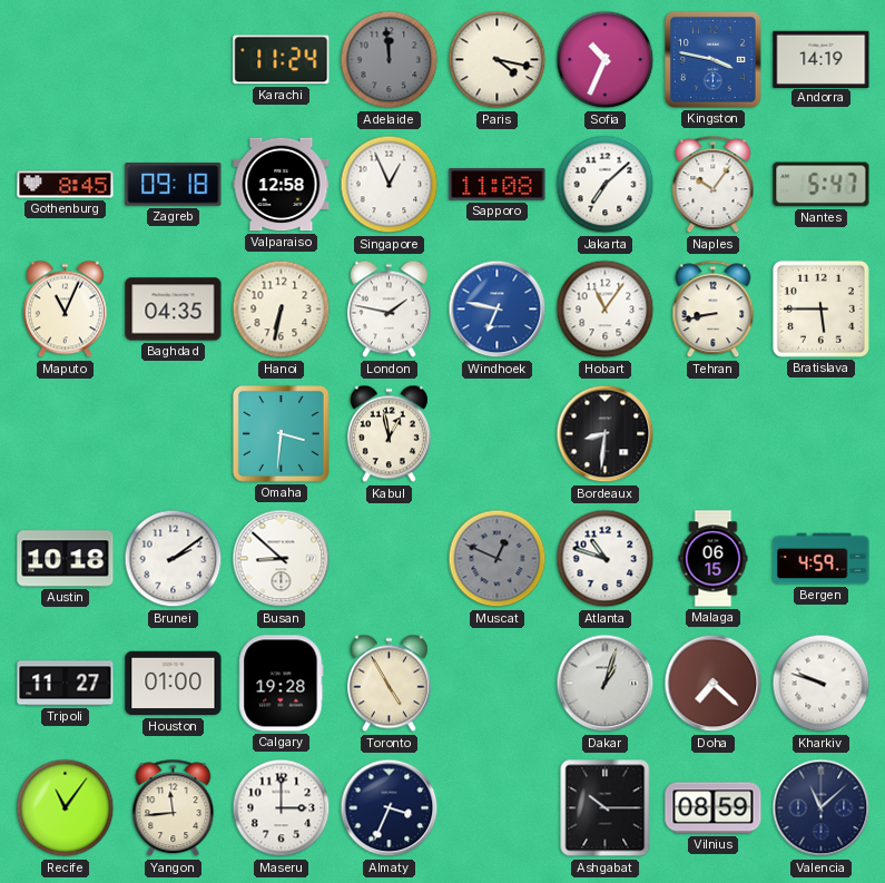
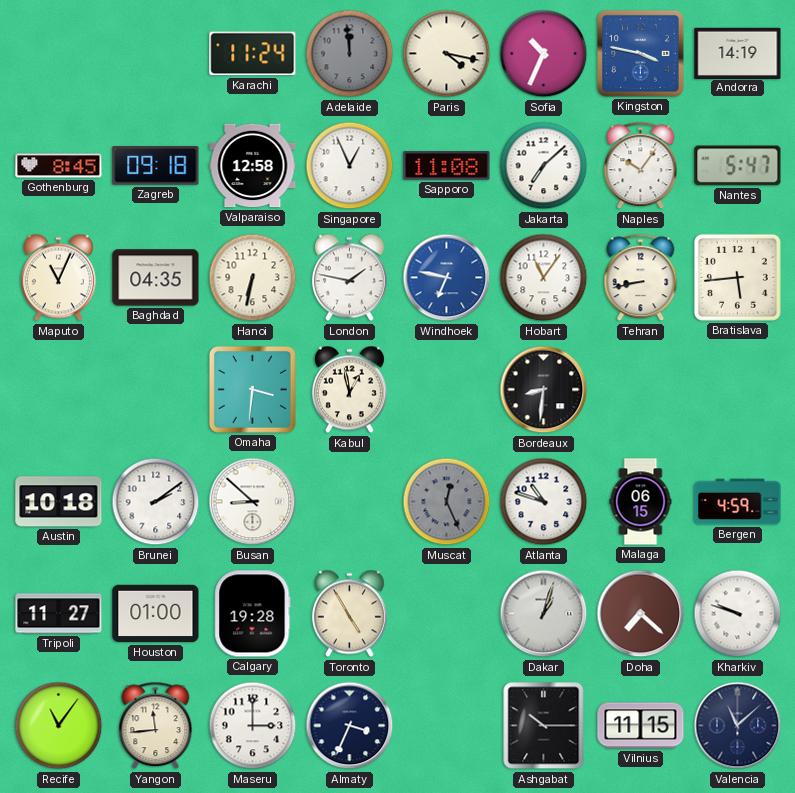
Bratislava: 5:45 -> 5:44
Muscat: 12:49 -> 12:26
Vilnius: 08:59 -> 11:15
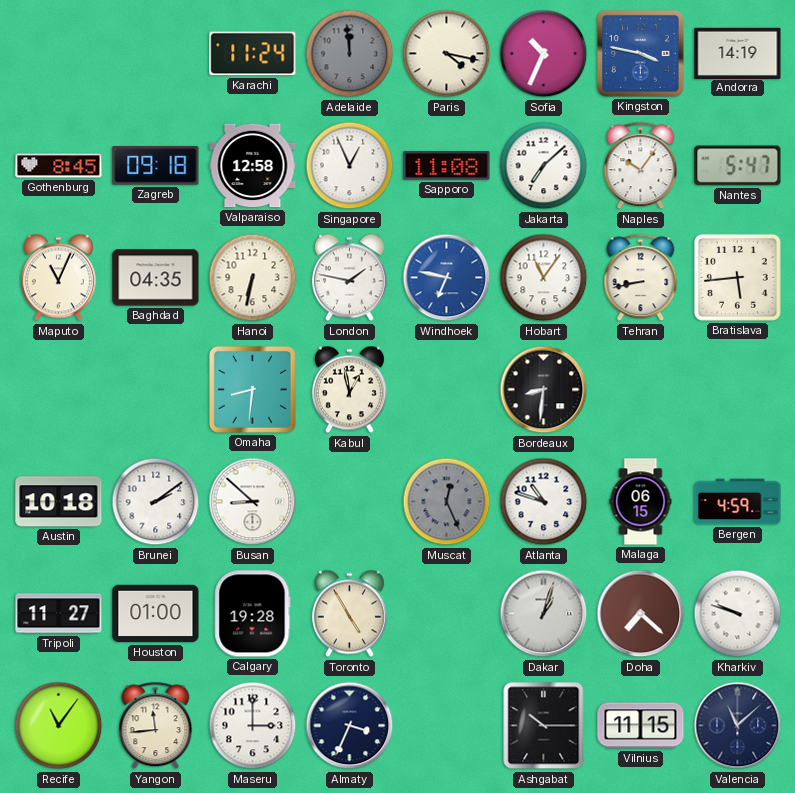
Omaha: 3:31 -> 8:31
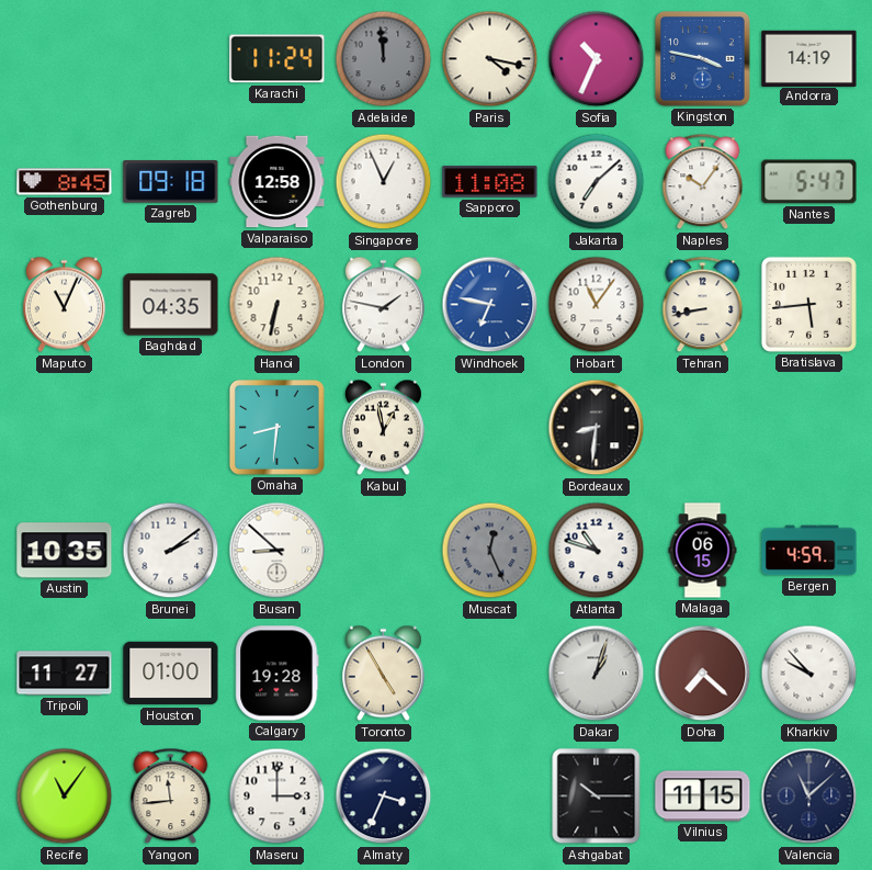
Austin: 10:18 -> 10:35
Kharkiv: 9:48 -> 9:53
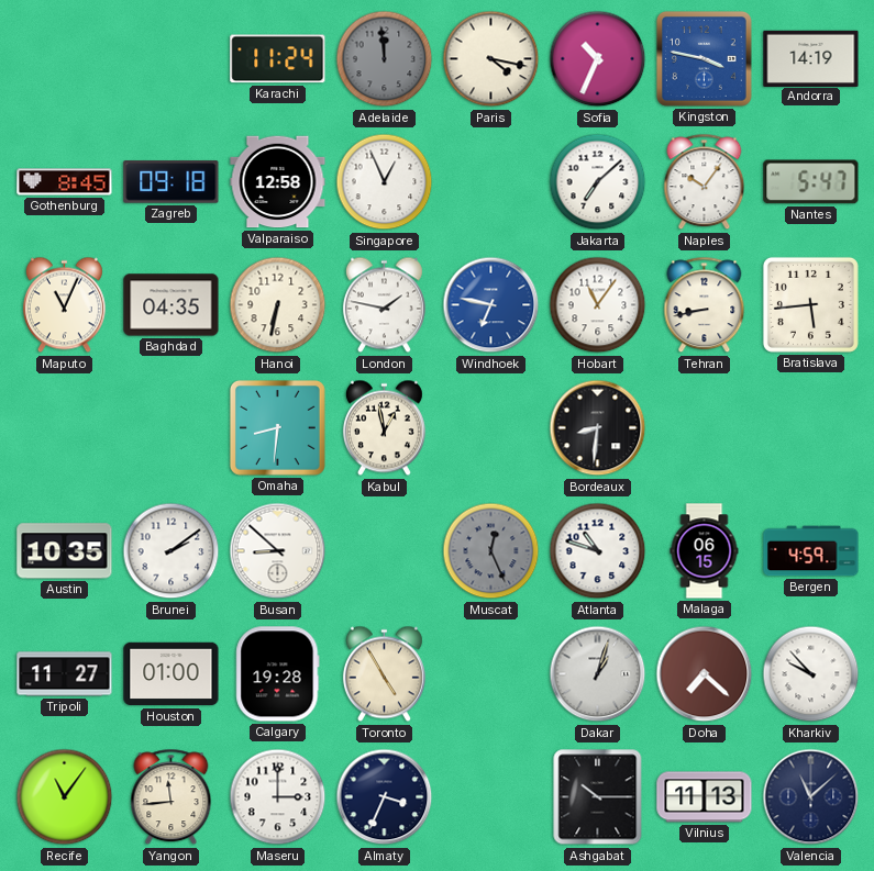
Sapporo: 11:08 -> none
Vilnius: 11:15 -> 11:13
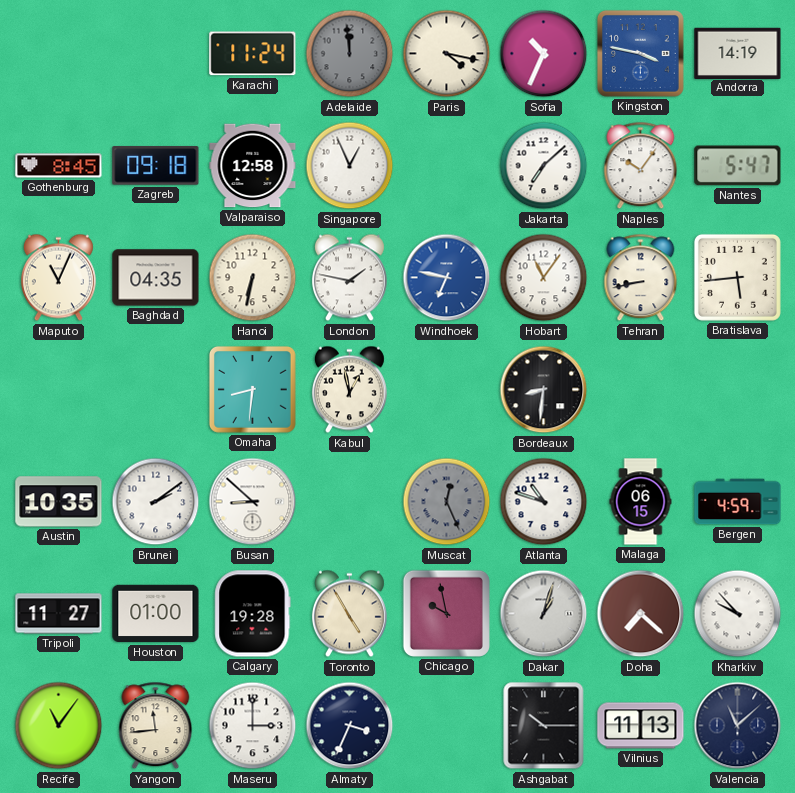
Chicago: none -> 9:58
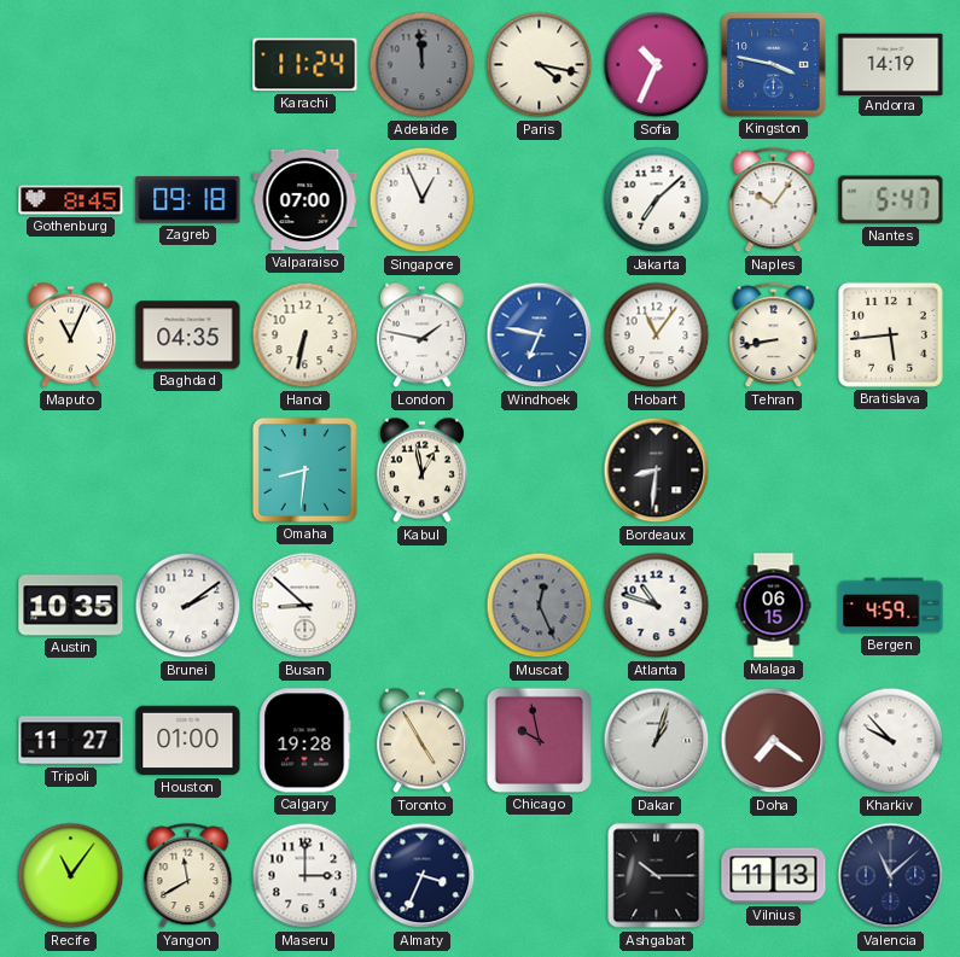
Valparaiso: 12:58 -> 07:00
Doha: 7:22 -> 7:21
Yangon: 11:44 -> 11:40
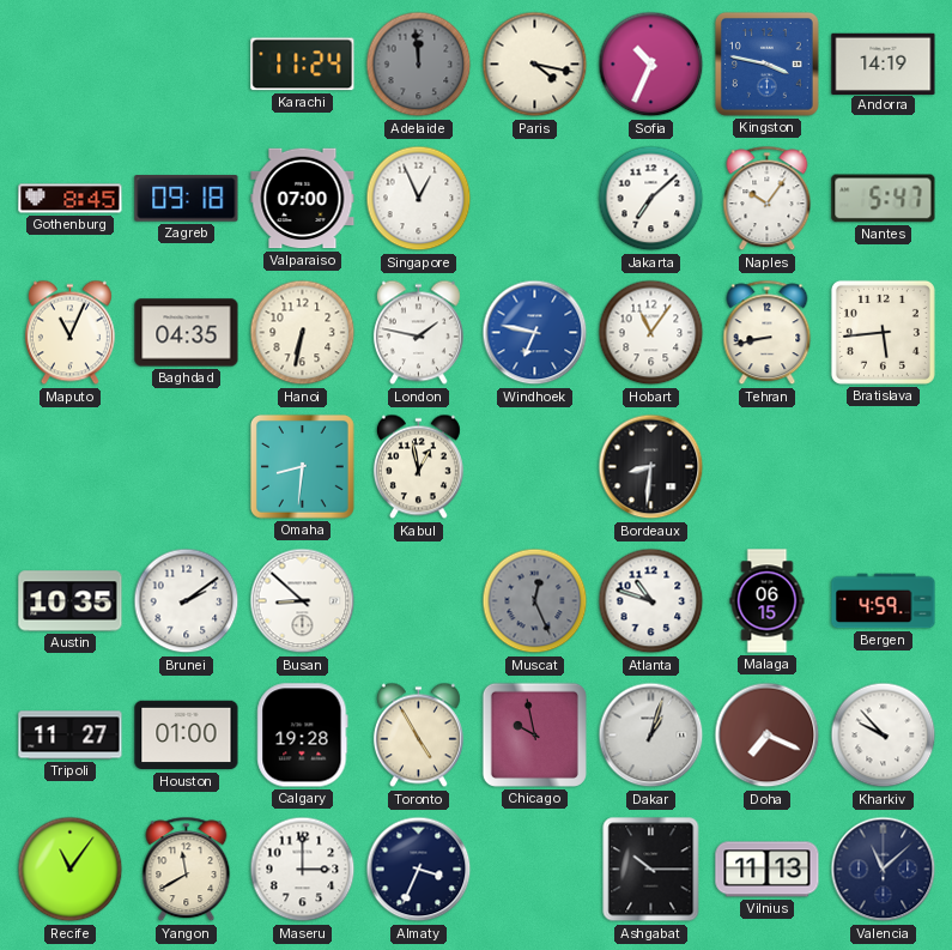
Doha: 7:21 -> 7:19
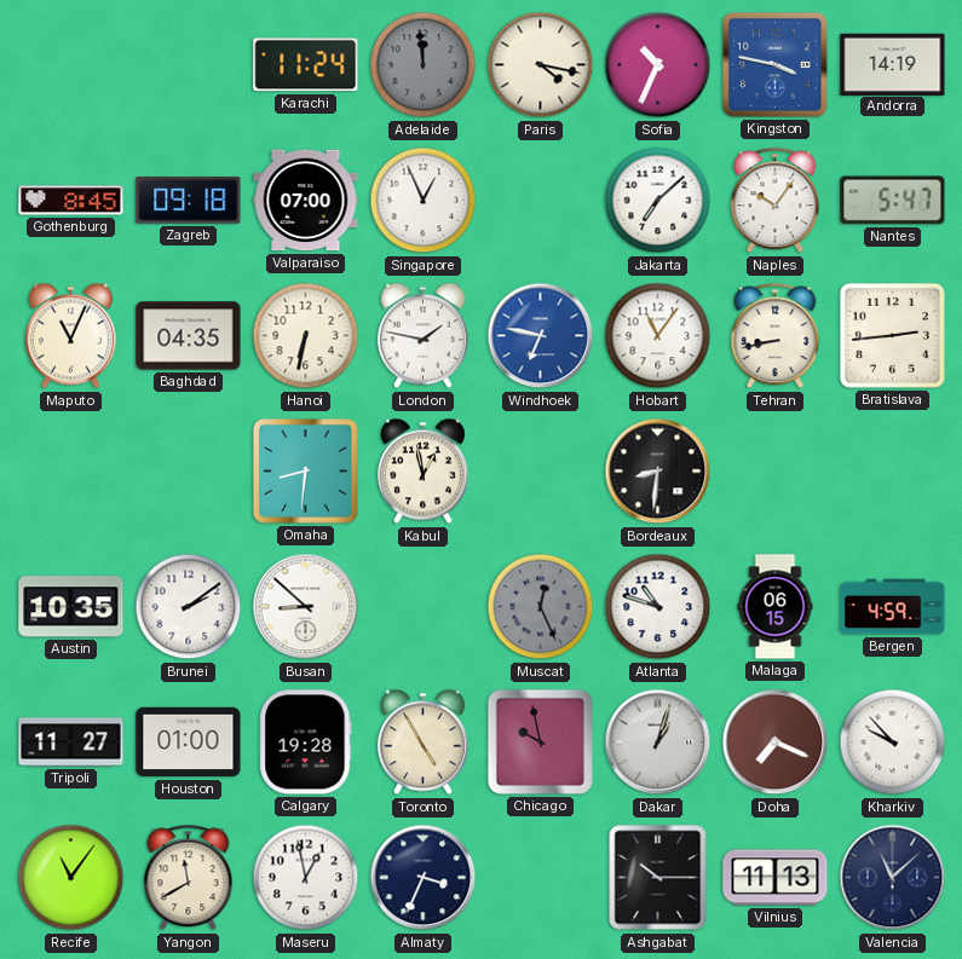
Bratislava: 5:44 -> 2:44
Maseru: 3:00 -> 12:58
